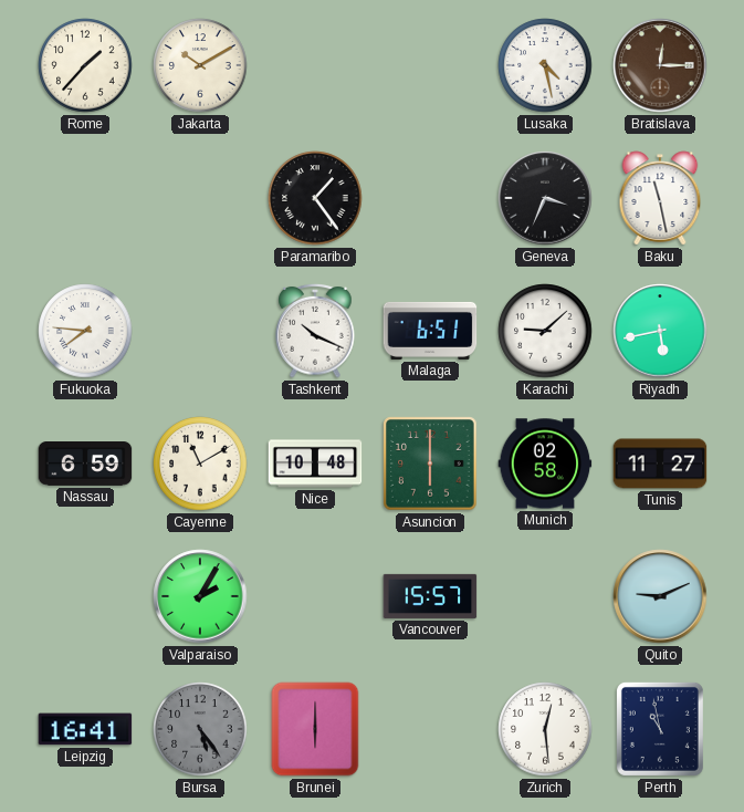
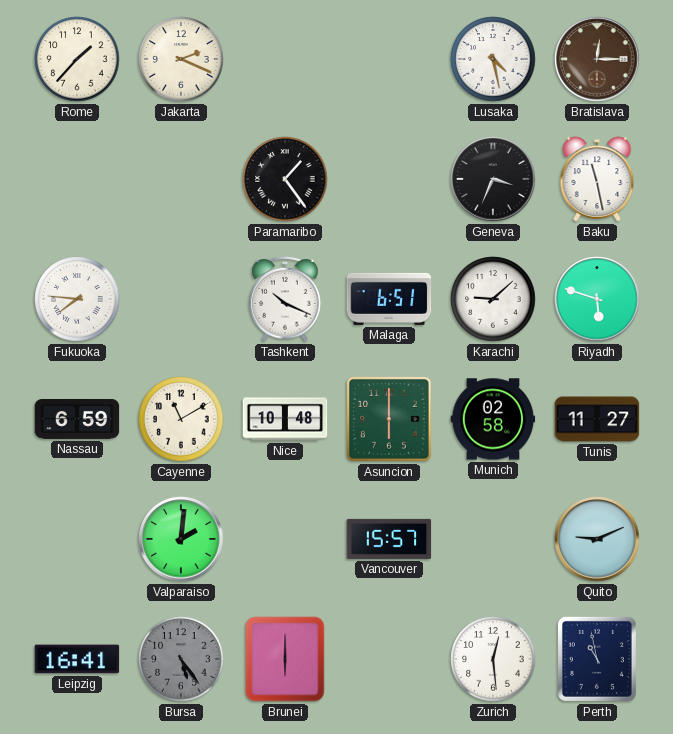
Jakarta: 10:10 -> 2:19
Riyadh: 5:43 -> 5:48
Valparaiso: 2:05 -> 2:01
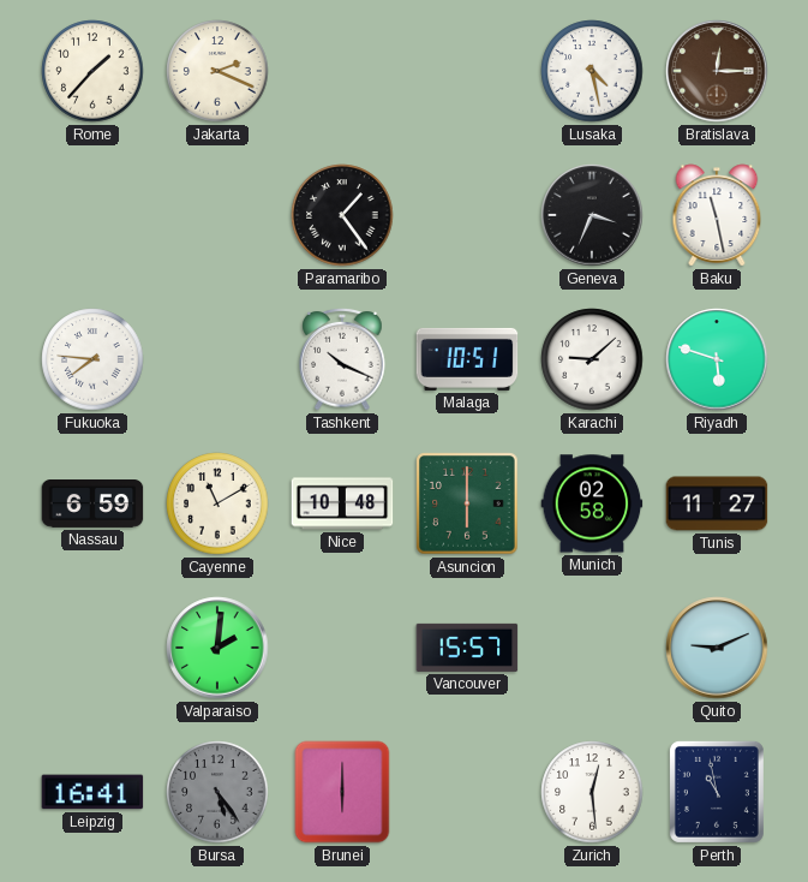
Malaga: 6:51 -> 10:51
